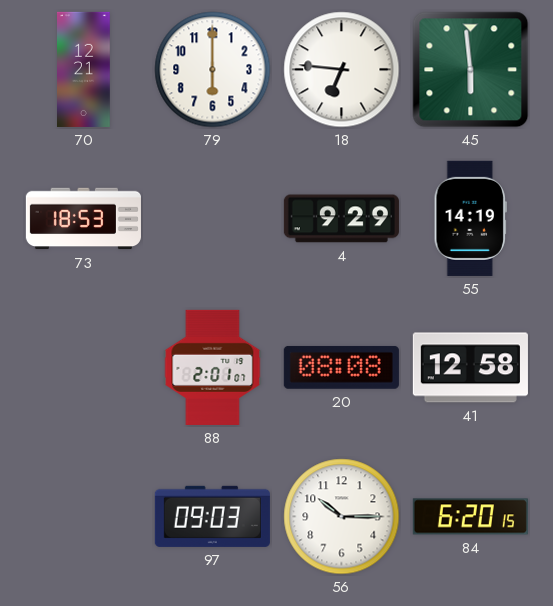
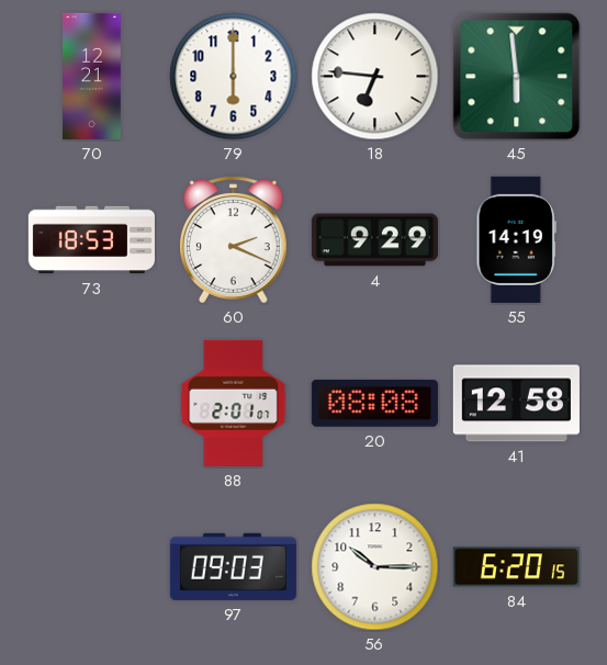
60: none -> 2:19
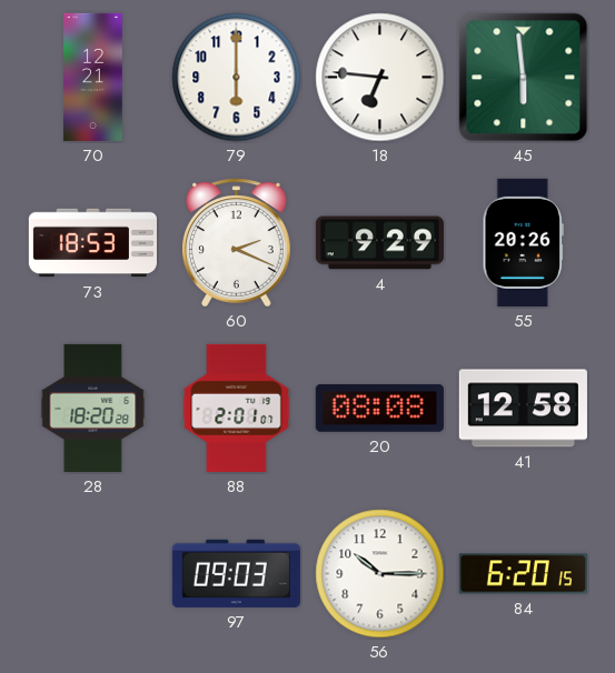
55: 14:19 -> 20:26
28: none -> 18:20
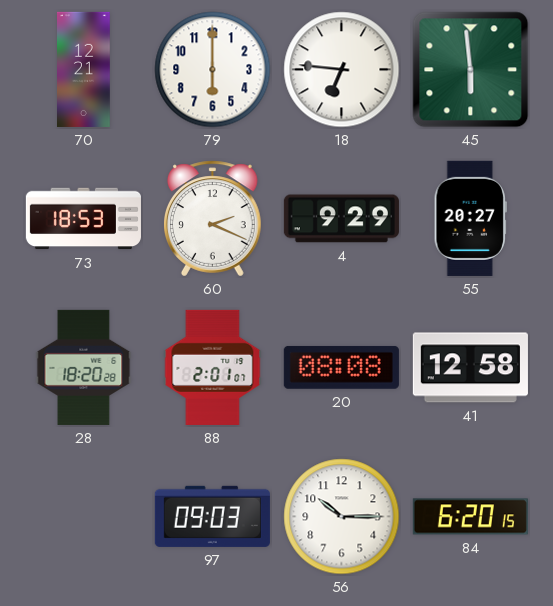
55: 20:26 -> 20:27
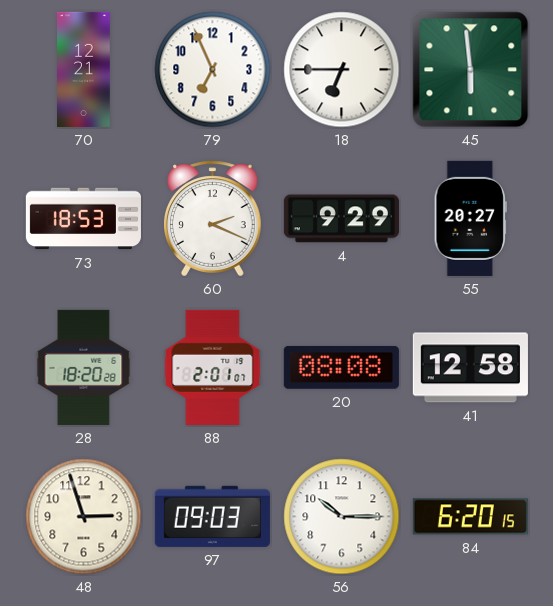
79: 6:00 -> 6:56
18: 6:46 -> 6:45
48: none -> 2:57
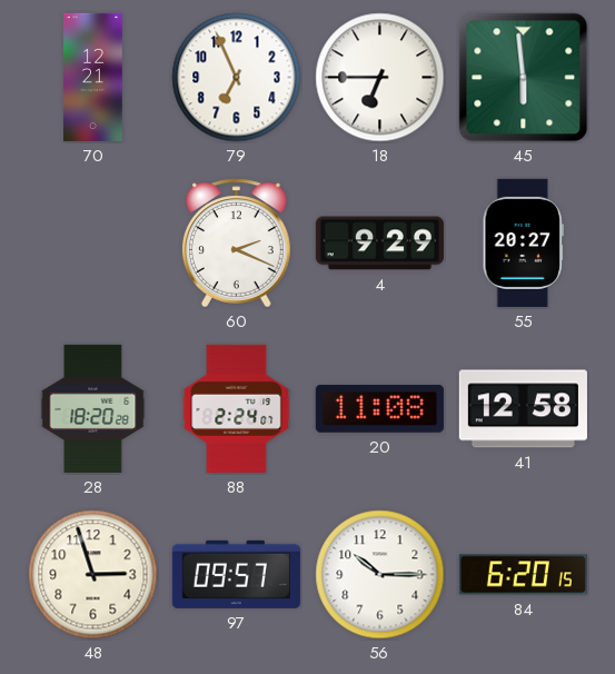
73: 18:53 -> none
88: 2:01 -> 2:24
20: 08:08 -> 11:08
97: 09:03 -> 09:57
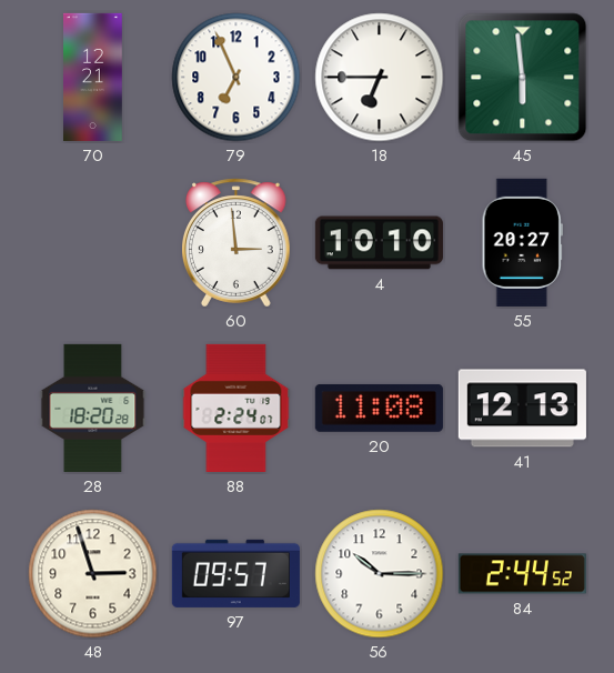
60: 2:19 -> 2:59
4: 9:29 -> 10:10
41: 12:58 -> 12:13
84: 6:20 -> 2:44
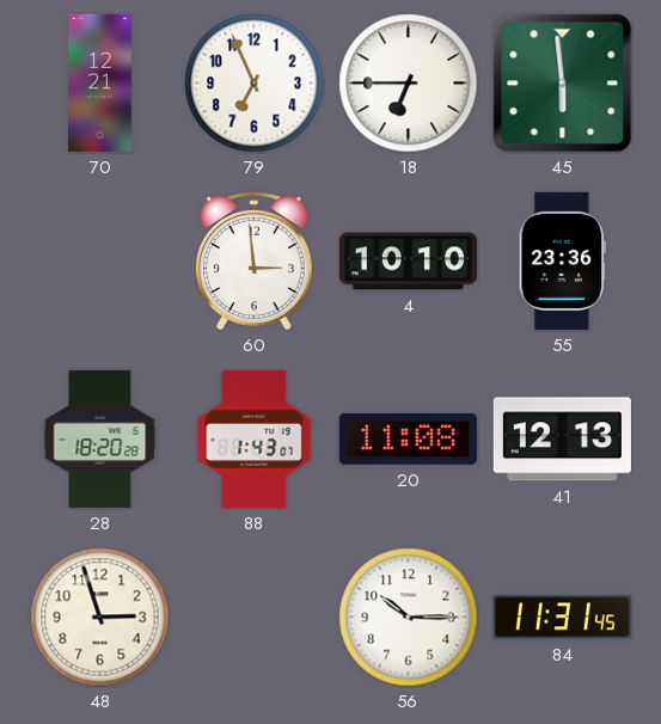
55: 20:27 -> 23:36
88: 2:24 -> 1:43
97: 09:57 -> none
84: 2:44 -> 11:31
